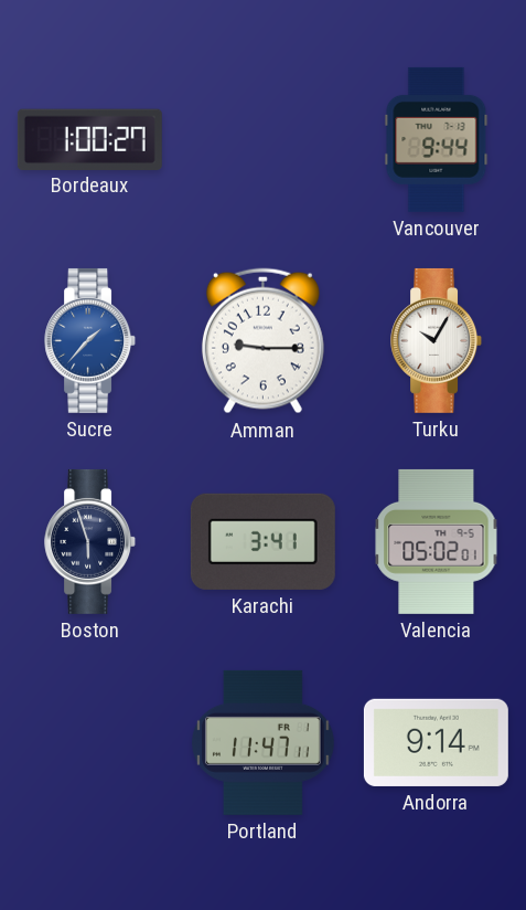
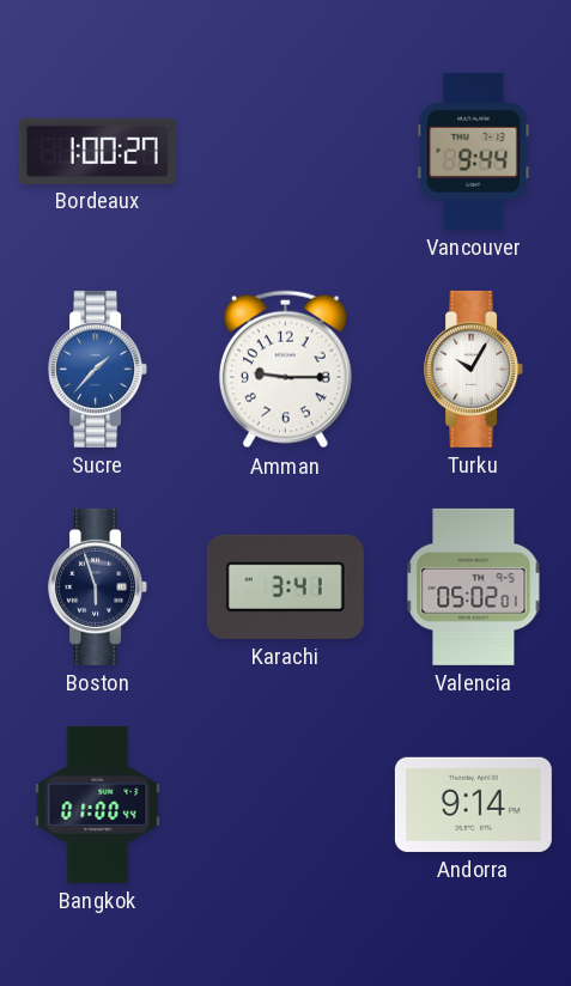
Bangkok: none -> 01:00
Portland: 11:47 -> none
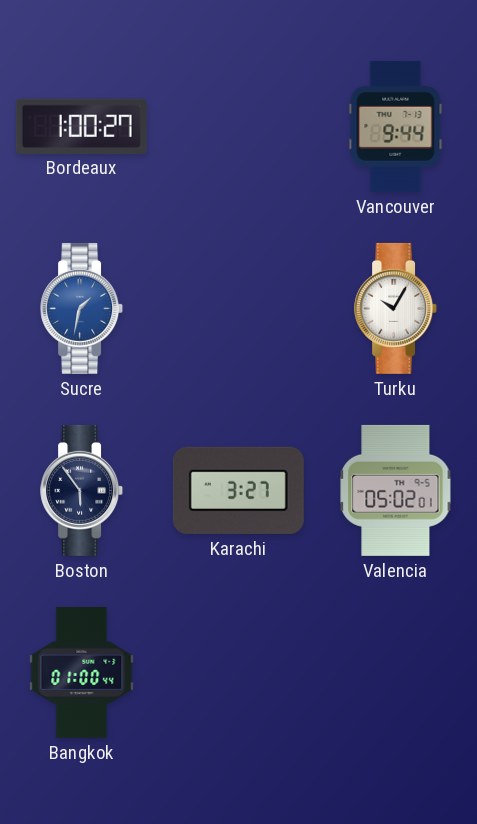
Sucre: 1:37 -> 1:32
Amman: 9:15 -> none
Boston: 5:57 -> 5:54
Karachi: 3:41 -> 3:27
Andorra: 9:14 -> none
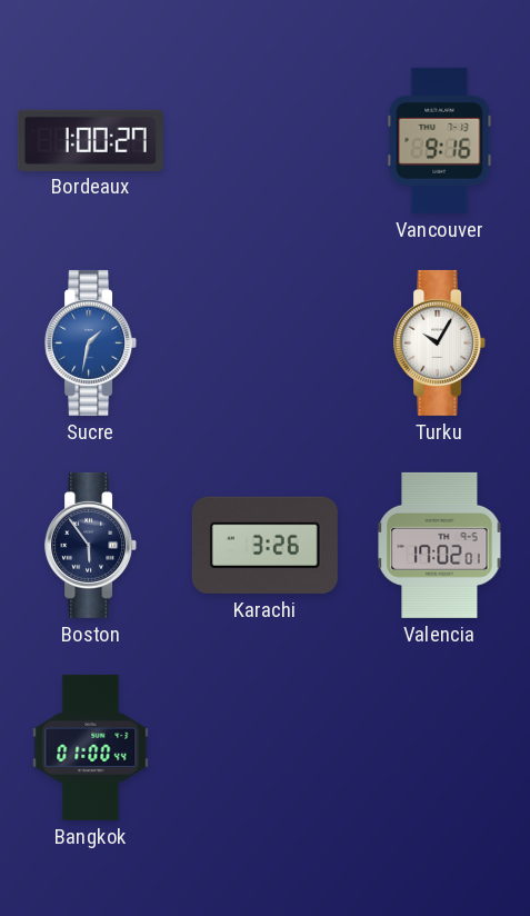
Vancouver: 9:44 -> 9:16
Karachi: 3:27 -> 3:26
Valencia: 05:02 -> 17:02
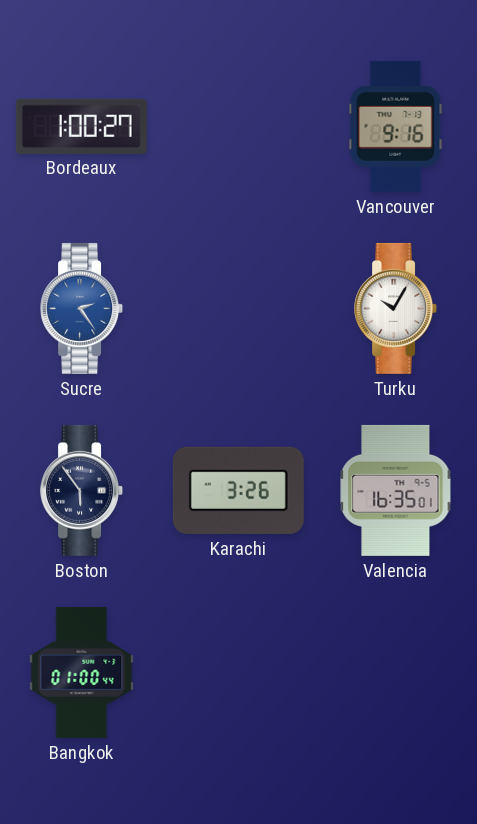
Sucre: 1:32 -> 2:24
Valencia: 17:02 -> 16:35
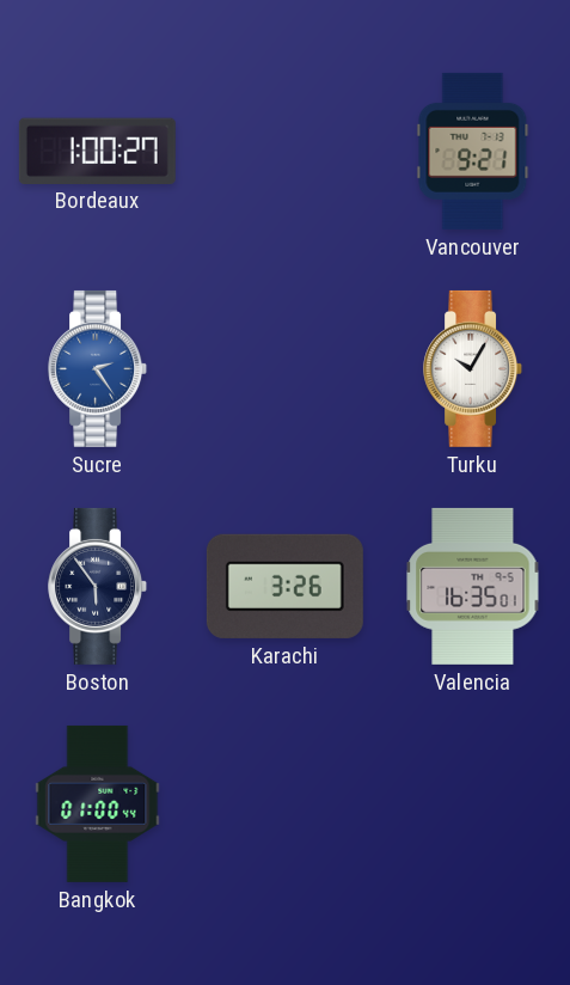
Vancouver: 9:16 -> 9:21
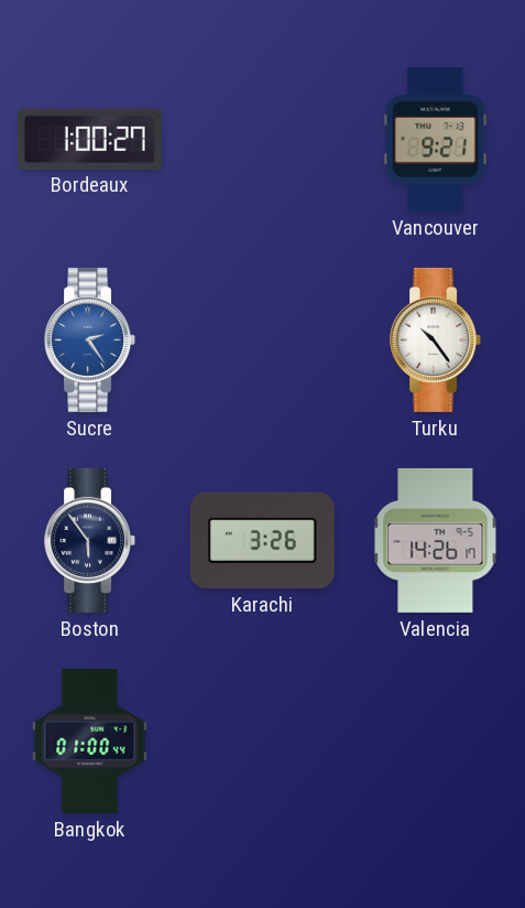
Turku: 10:05 -> 10:24
Valencia: 16:35 -> 14:26
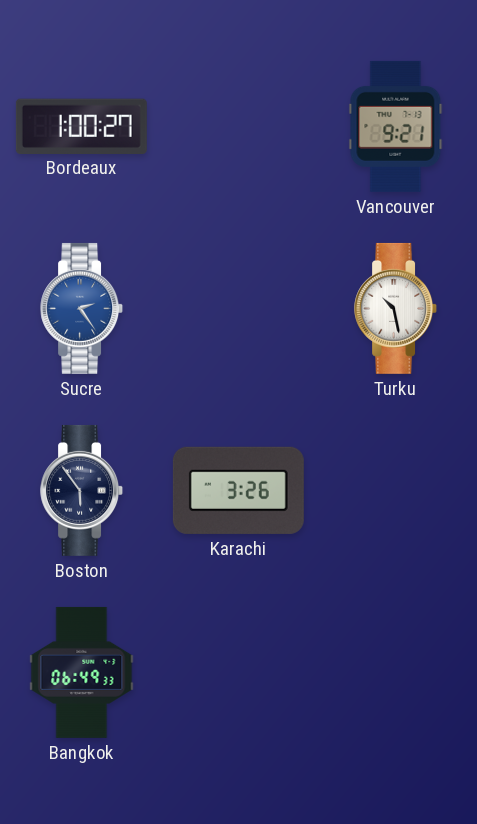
Turku: 10:24 -> 10:28
Valencia: 14:26 -> none
Bangkok: 01:00 -> 06:49
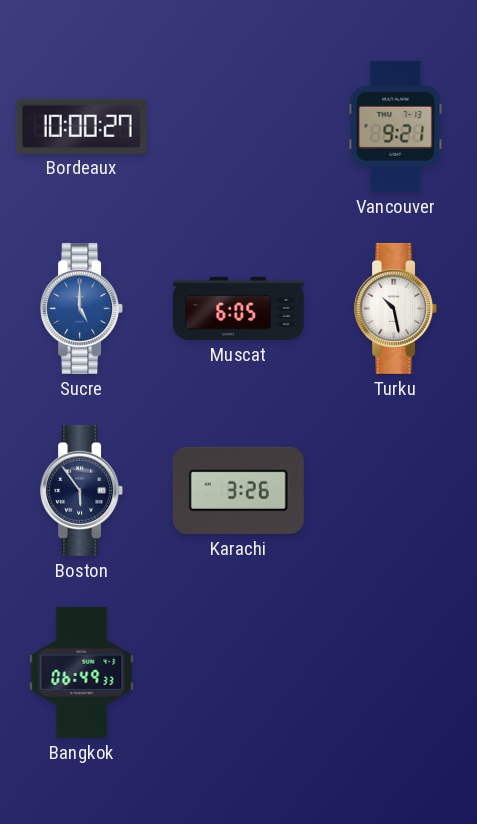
Bordeaux: 1:00 -> 10:00
Sucre: 2:24 -> 5:00
Muscat: none -> 6:05
